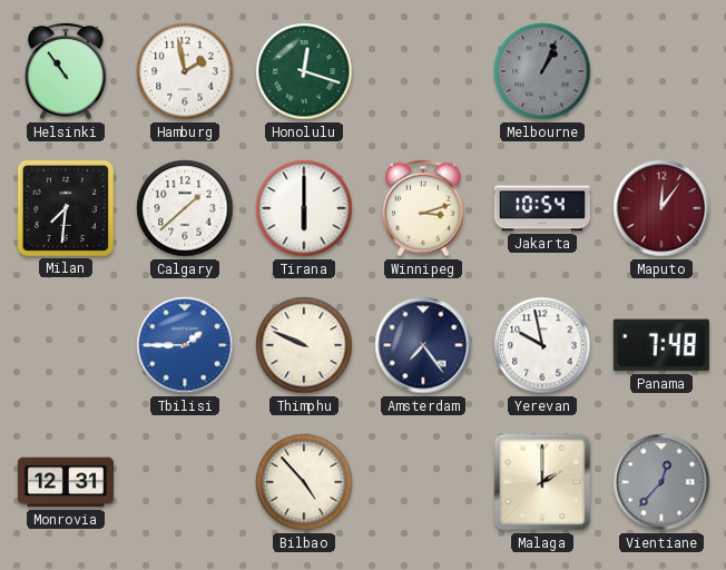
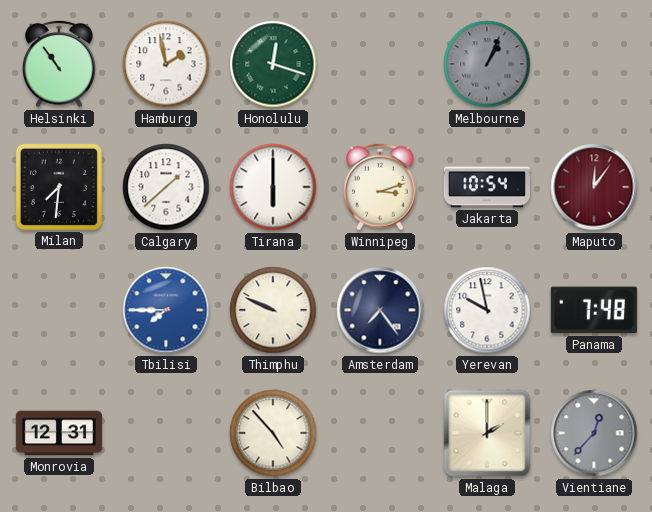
Tbilisi: 1:45 -> 7:45
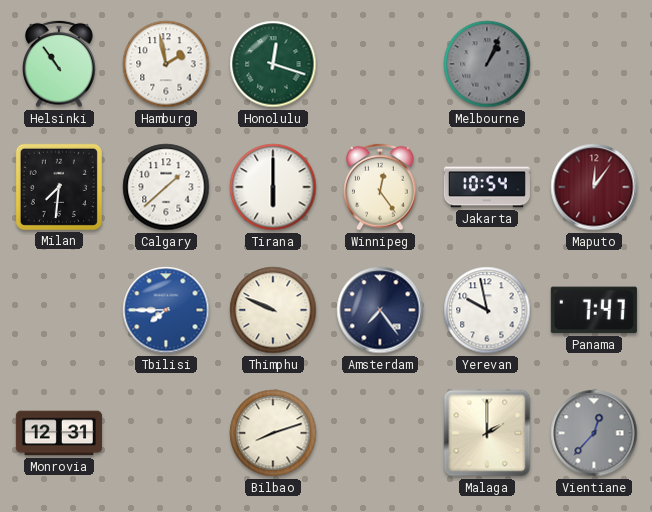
Winnipeg: 3:12 -> 12:24
Panama: 7:48 -> 7:47
Bilbao: 4:53 -> 8:12
